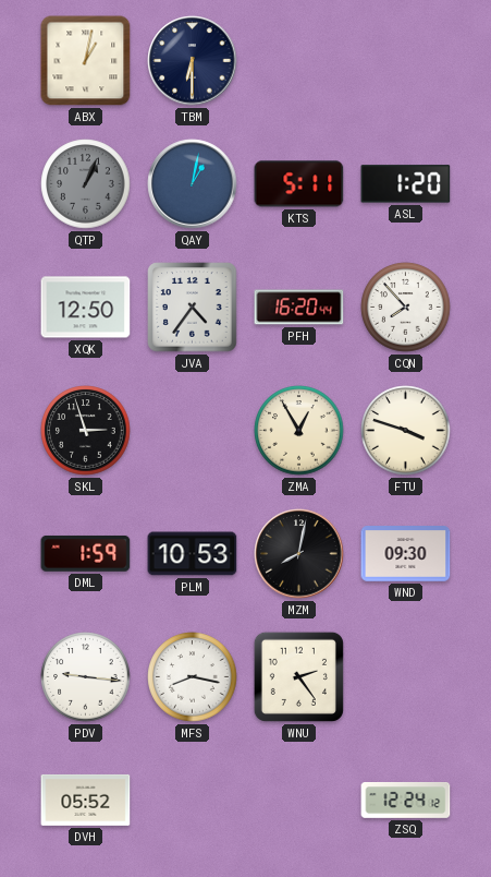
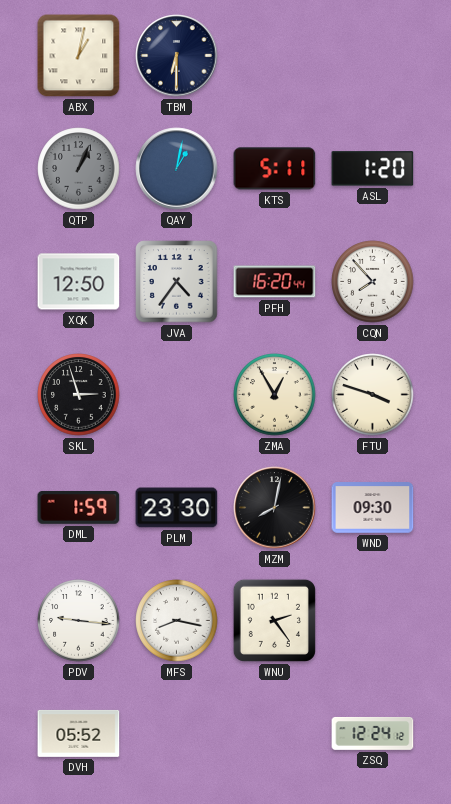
PLM: 10:53 -> 23:30
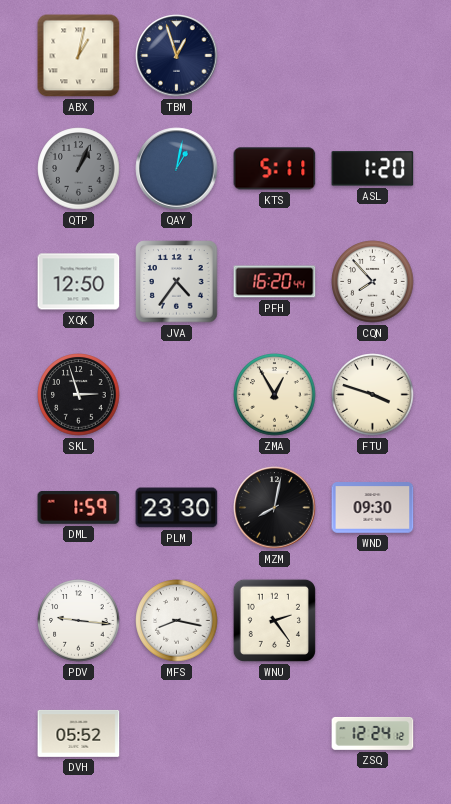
TBM: 6:30 -> 12:57
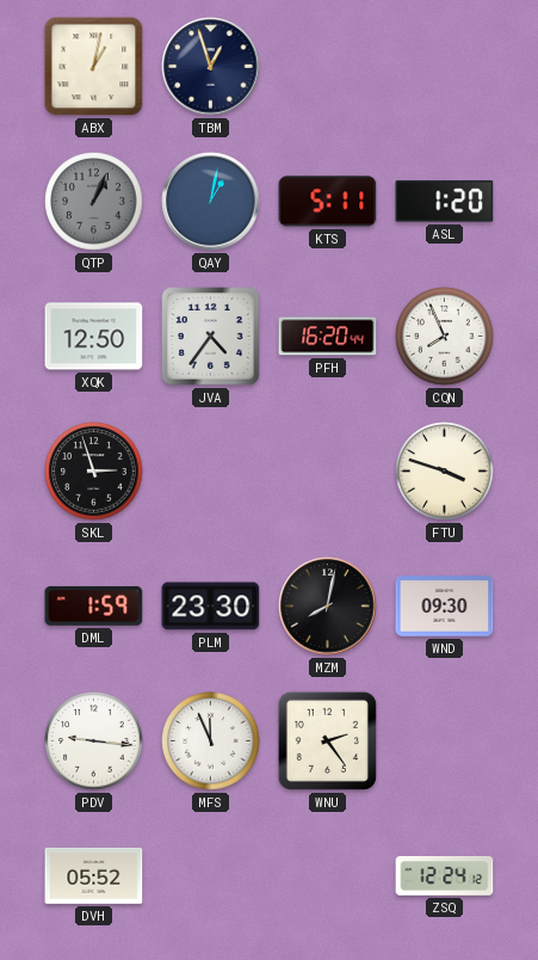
CQN: 7:53 -> 7:56
ZMA: 12:55 -> none
MFS: 8:17 -> 11:56
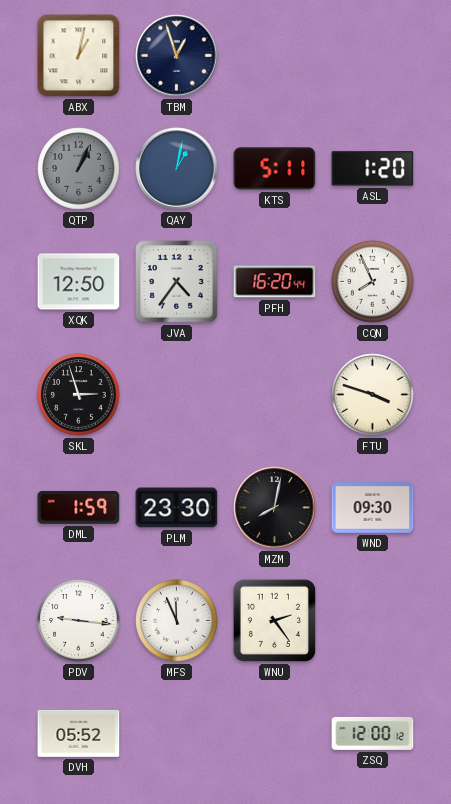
ZSQ: 12:24 -> 12:00
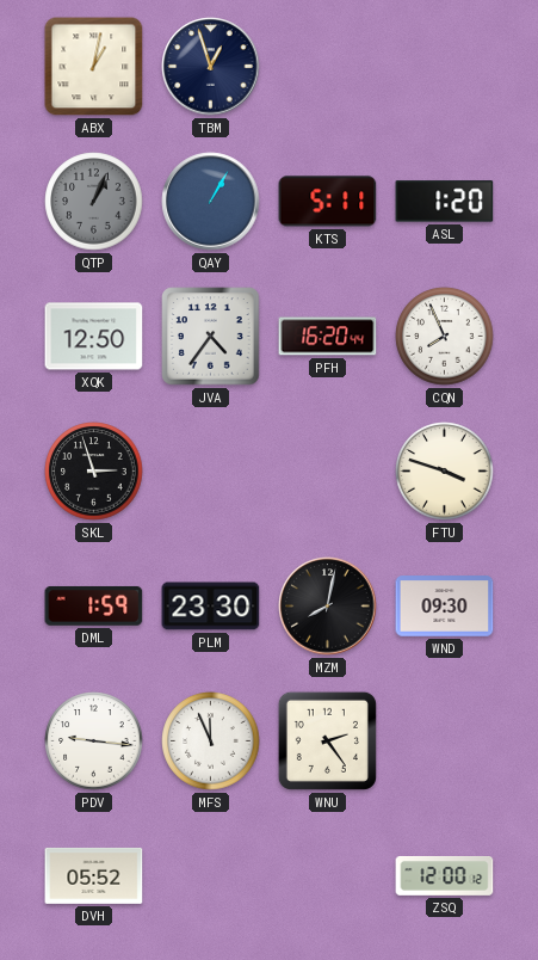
QAY: 1:02 -> 1:05
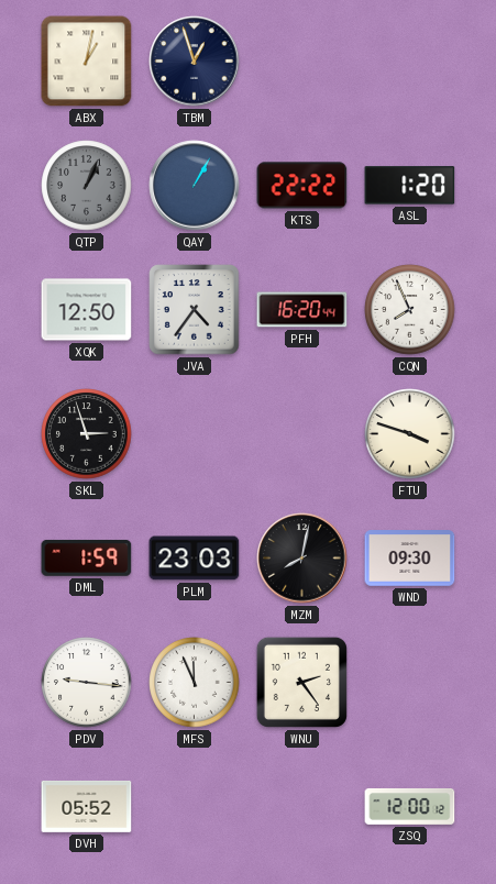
KTS: 5:11 -> 22:22
PLM: 23:30 -> 23:03
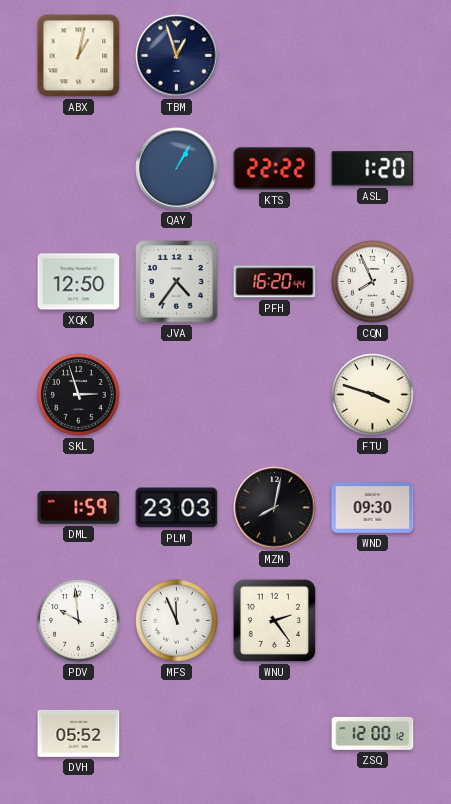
QTP: 1:04 -> none
PDV: 9:16 -> 9:59
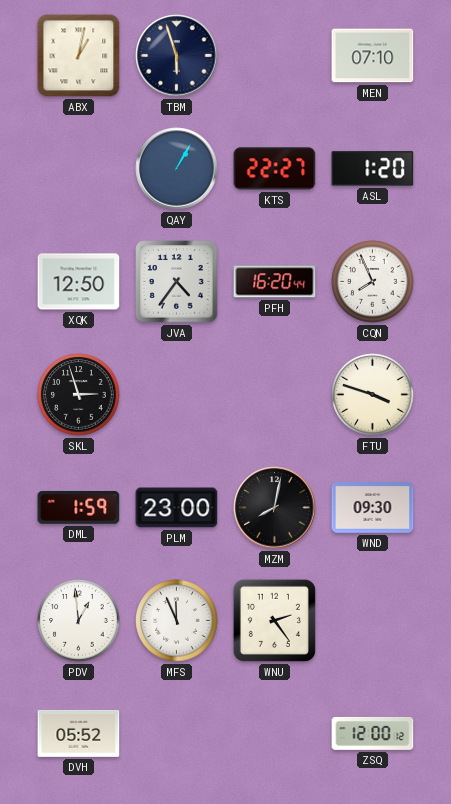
TBM: 12:57 -> 5:57
MEN: none -> 07:10
KTS: 22:22 -> 22:27
PLM: 23:03 -> 23:00
PDV: 9:59 -> 12:59
